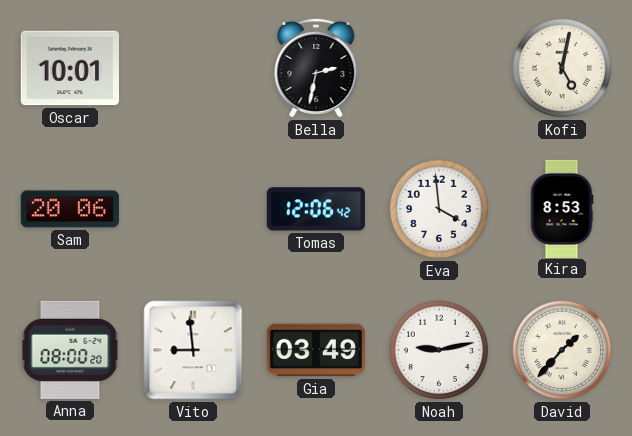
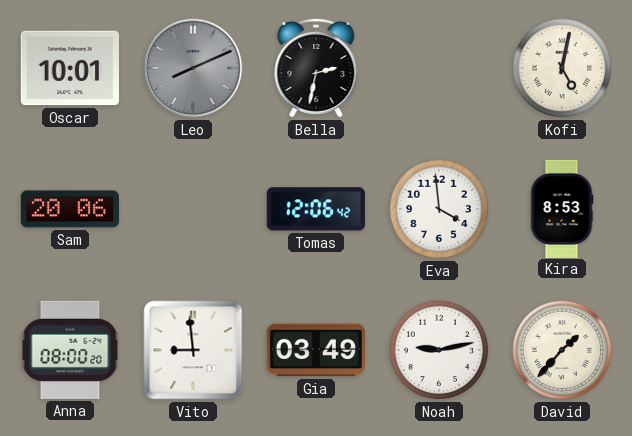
Leo: none -> 8:11
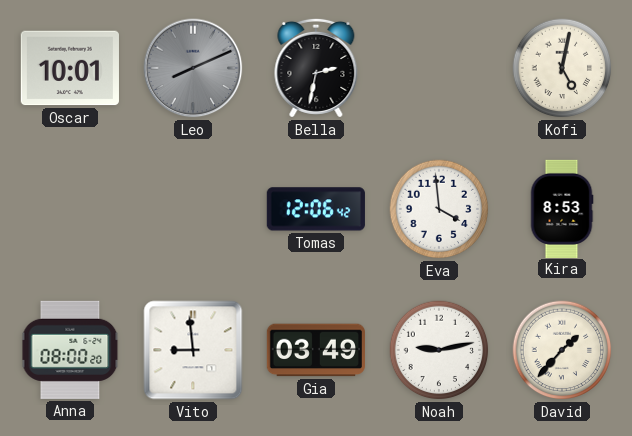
Sam: 20:06 -> none
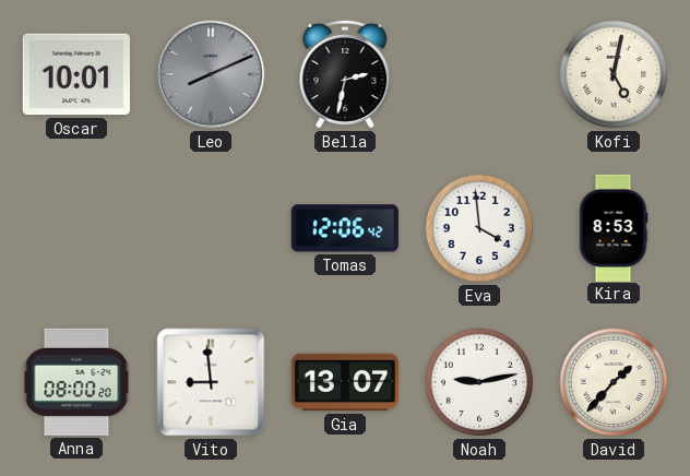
Gia: 03:49 -> 13:07
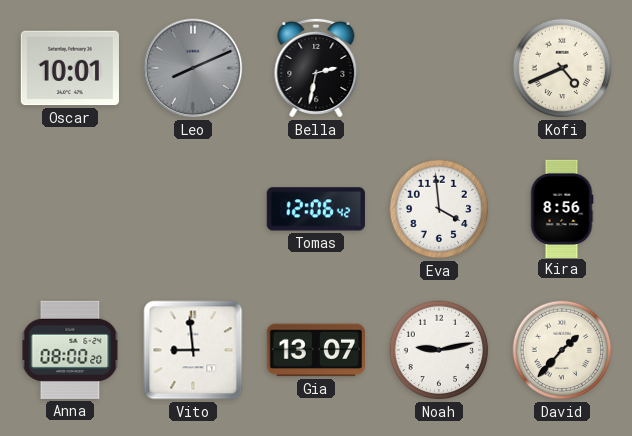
Kofi: 5:02 -> 4:41
Kira: 8:53 -> 8:56
